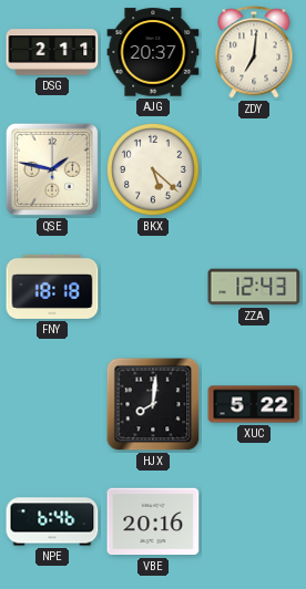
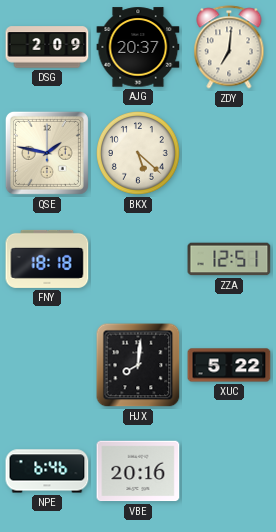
DSG: 2:11 -> 2:09
ZZA: 12:43 -> 12:51
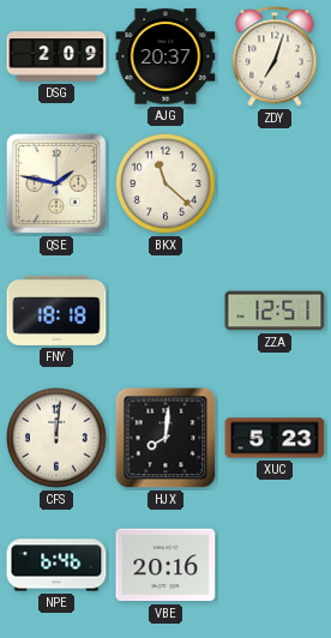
ZDY: 7:01 -> 7:03
BKX: 5:22 -> 11:22
CFS: none -> 12:01
XUC: 5:22 -> 5:23
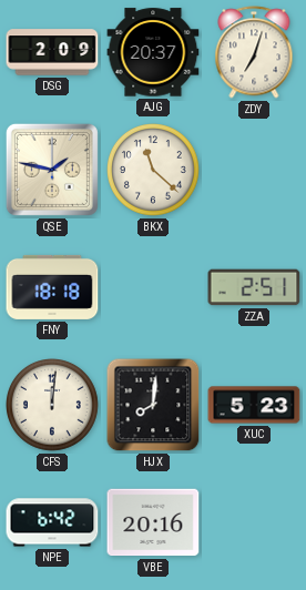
ZZA: 12:51 -> 2:51
NPE: 6:46 -> 6:42
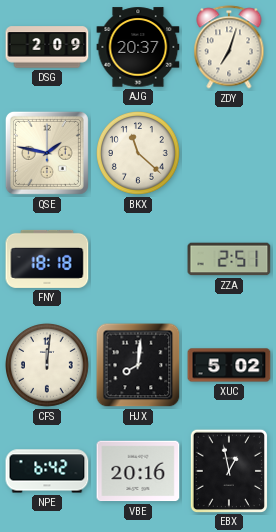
XUC: 5:23 -> 5:02
EBX: none -> 12:58
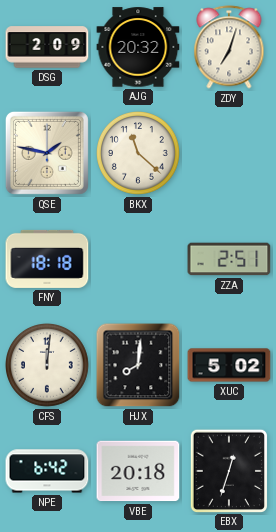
AJG: 20:37 -> 20:32
VBE: 20:16 -> 20:18
EBX: 12:58 -> 12:33
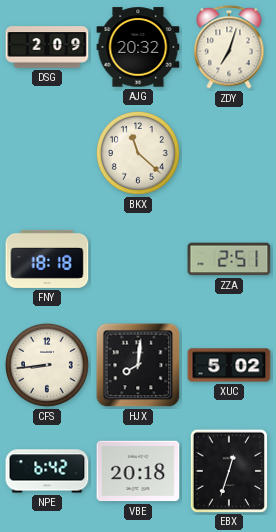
QSE: 1:47 -> none
CFS: 12:01 -> 8:44
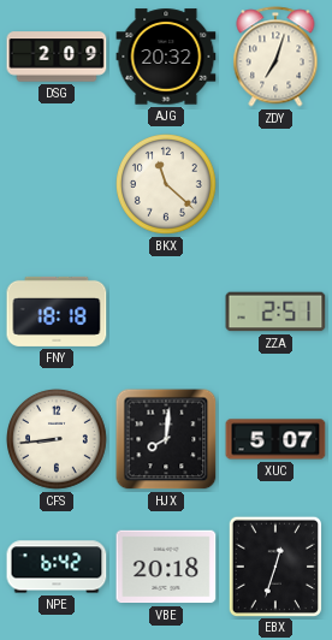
XUC: 5:02 -> 5:07
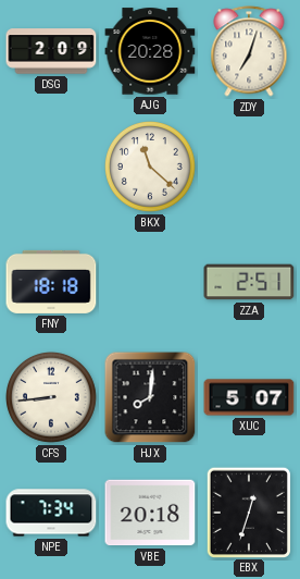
AJG: 20:32 -> 20:28
NPE: 6:42 -> 7:34
